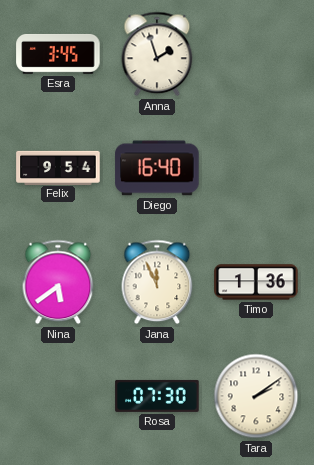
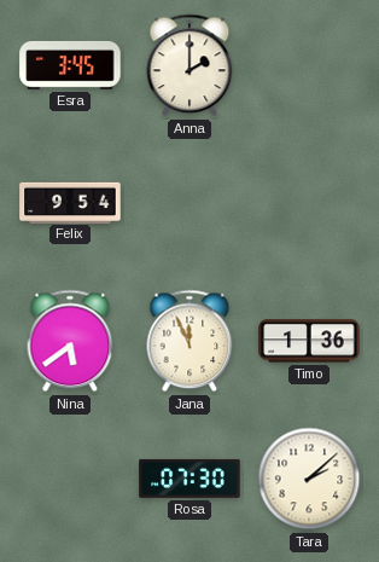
Anna: 1:57 -> 2:00
Diego: 16:40 -> none
Tara: 2:09 -> 2:08
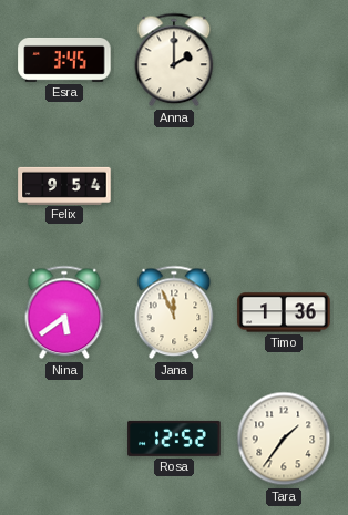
Rosa: 07:30 -> 12:52
Tara: 2:08 -> 1:36
